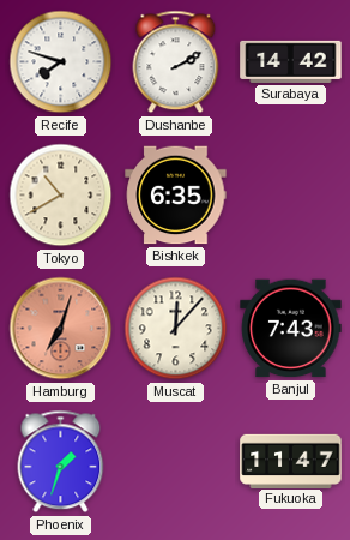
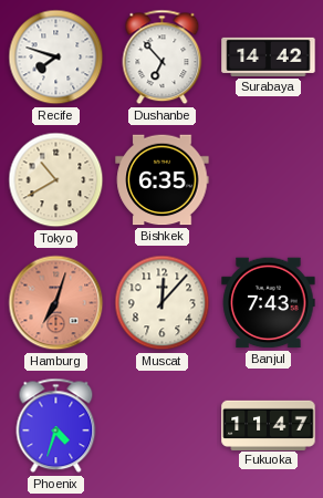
Dushanbe: 2:10 -> 6:53
Phoenix: 1:33 -> 4:33
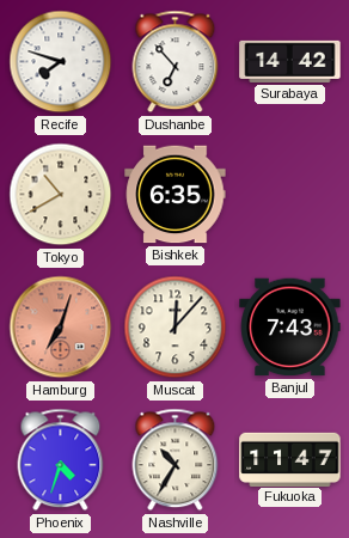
Nashville: none -> 10:35
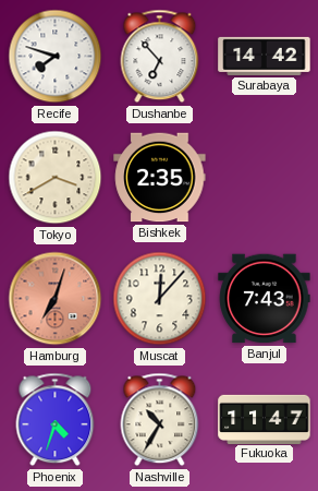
Tokyo: 10:40 -> 3:40
Bishkek: 6:35 -> 2:35
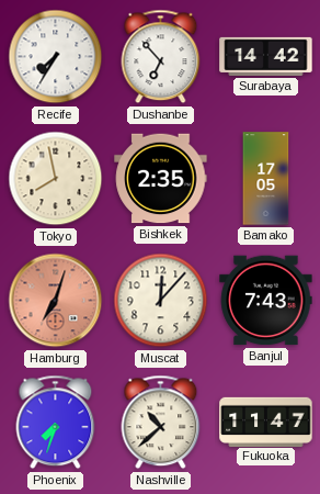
Recife: 7:48 -> 7:35
Tokyo: 3:40 -> 7:58
Bamako: none -> 17:05
Phoenix: 4:33 -> 7:33
Nashville: 10:35 -> 10:38
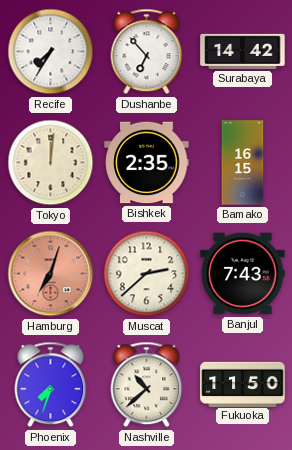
Tokyo: 7:58 -> 12:01
Bamako: 17:05 -> 16:15
Muscat: 12:07 -> 2:38
Fukuoka: 11:47 -> 11:50
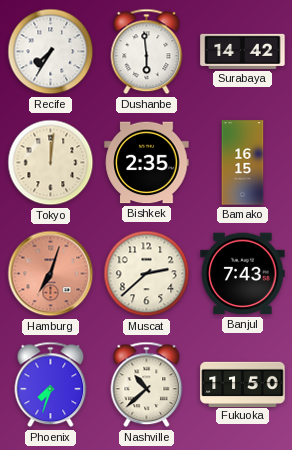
Dushanbe: 6:53 -> 5:59
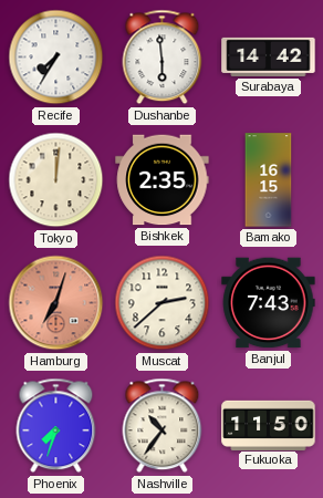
Nashville: 10:38 -> 10:36
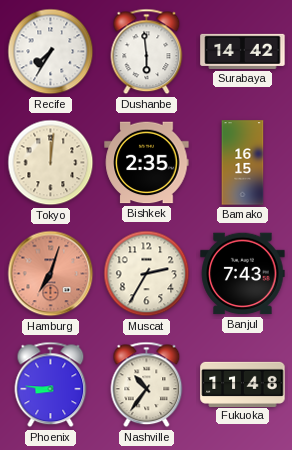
Muscat: 2:38 -> 2:35
Phoenix: 7:33 -> 8:46
Fukuoka: 11:50 -> 11:48
